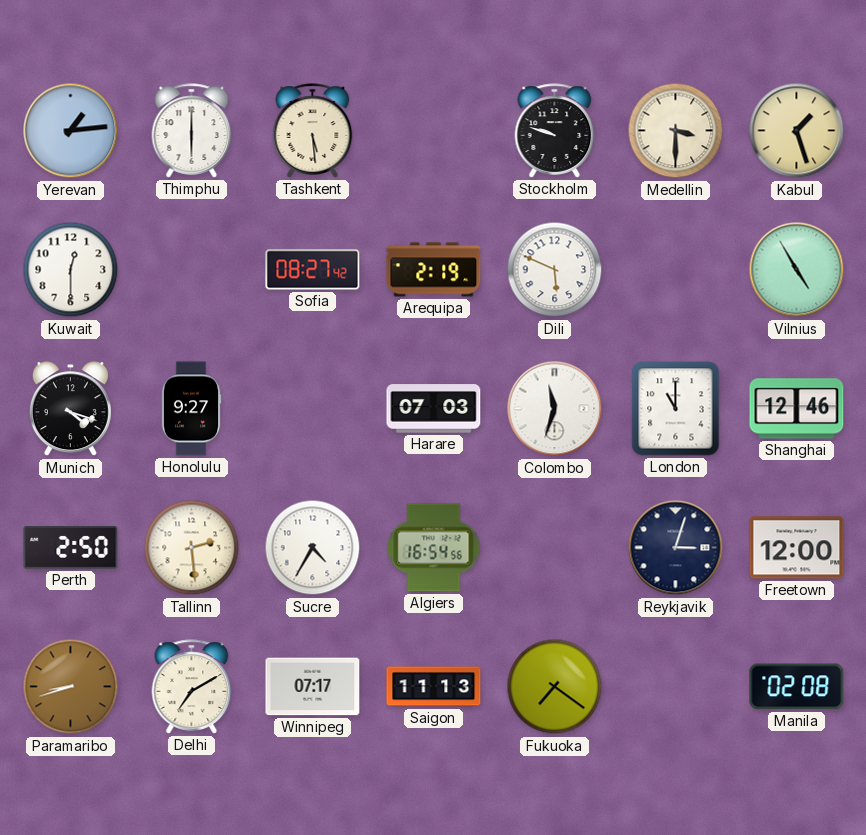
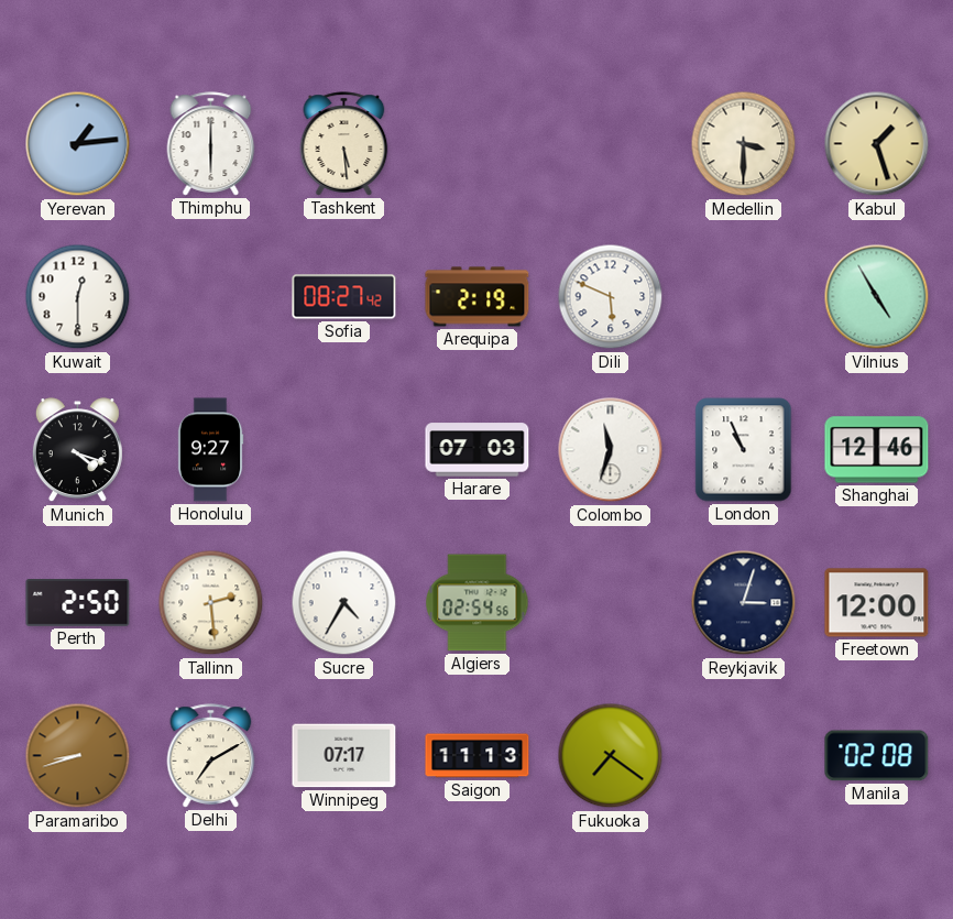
Stockholm: 9:48 -> none
London: 11:00 -> 10:56
Algiers: 16:54 -> 02:54
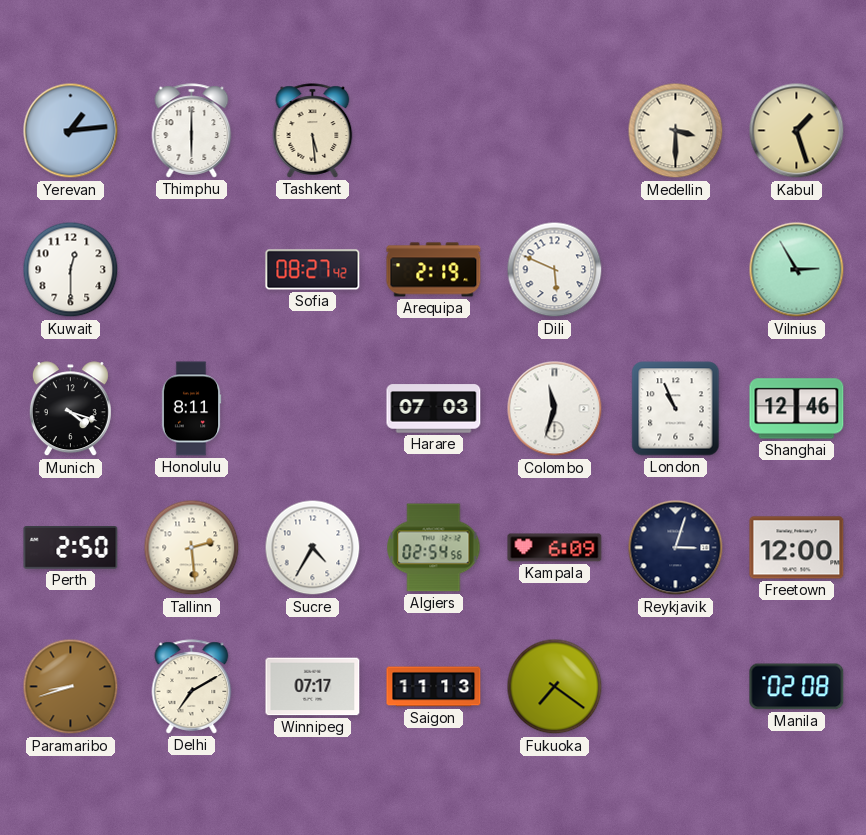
Vilnius: 4:55 -> 2:55
Honolulu: 9:27 -> 8:11
Kampala: none -> 6:09
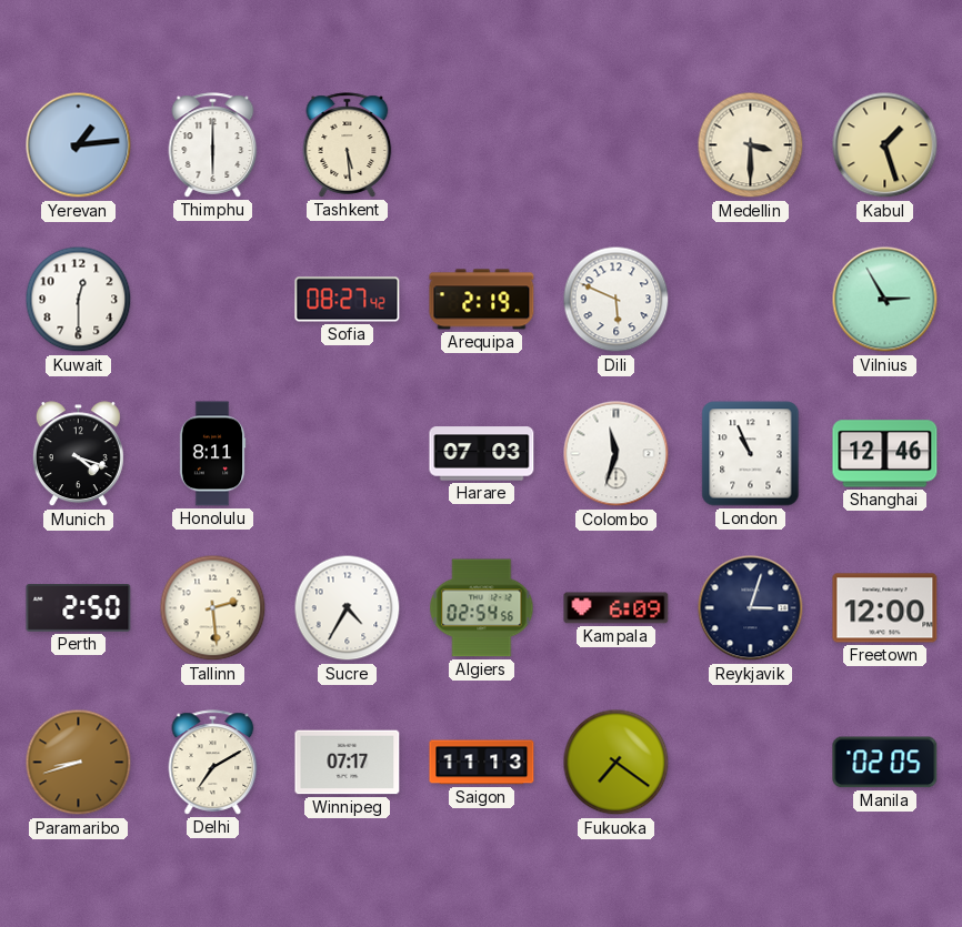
Manila: 02:08 -> 02:05
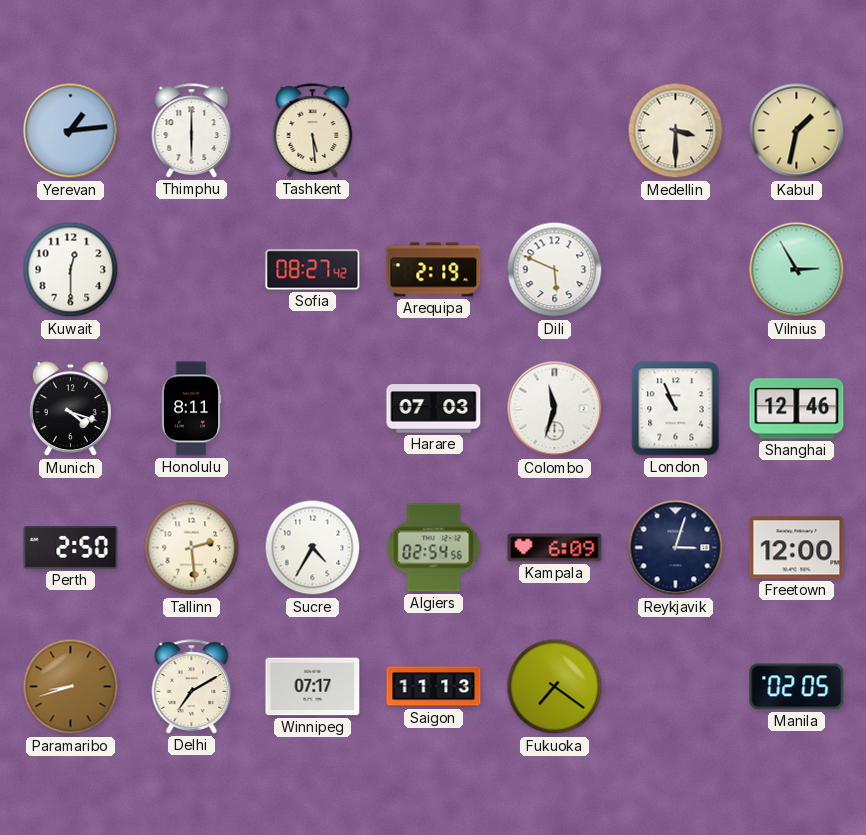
Kabul: 1:27 -> 1:32
